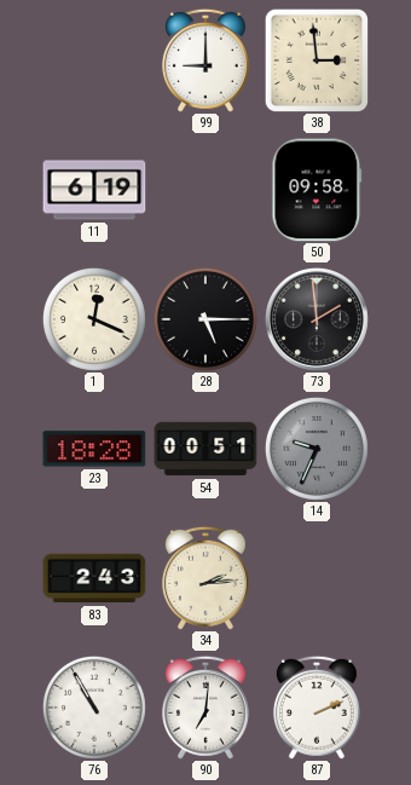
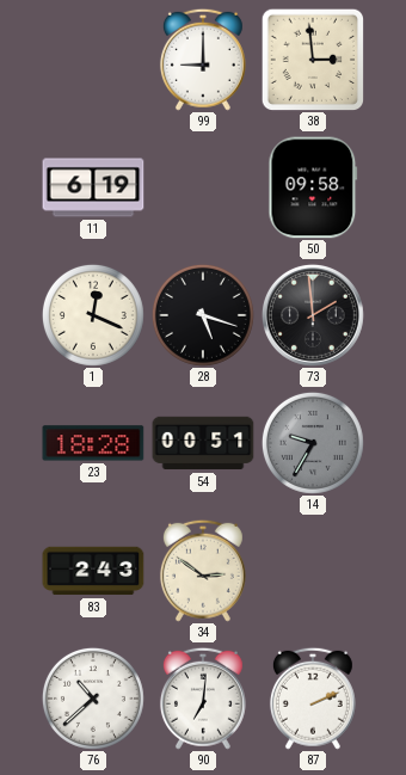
28: 5:15 -> 5:18
14: 9:34 -> 9:35
34: 2:14 -> 2:51
76: 10:55 -> 10:38
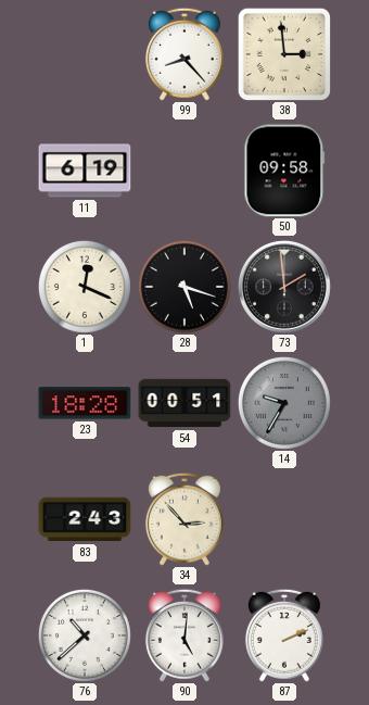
99: 9:00 -> 8:23
34: 2:51 -> 2:53
90: 7:01 -> 5:01
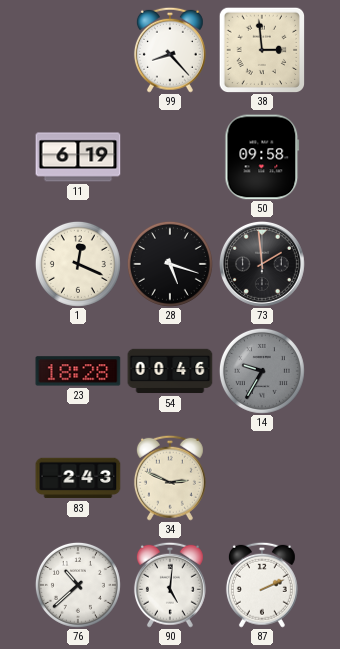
54: 00:51 -> 00:46
34: 2:53 -> 2:49
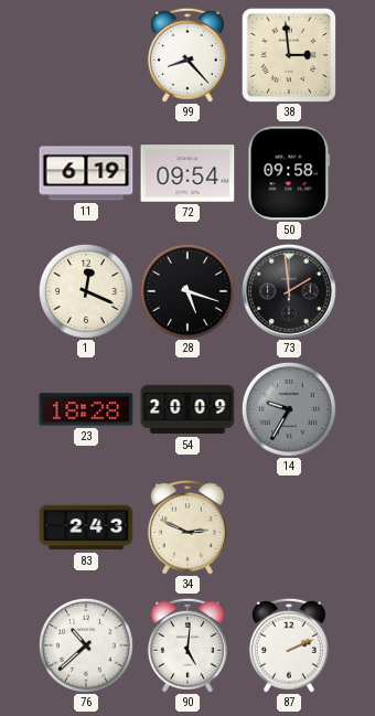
72: none -> 09:54
54: 00:46 -> 20:09
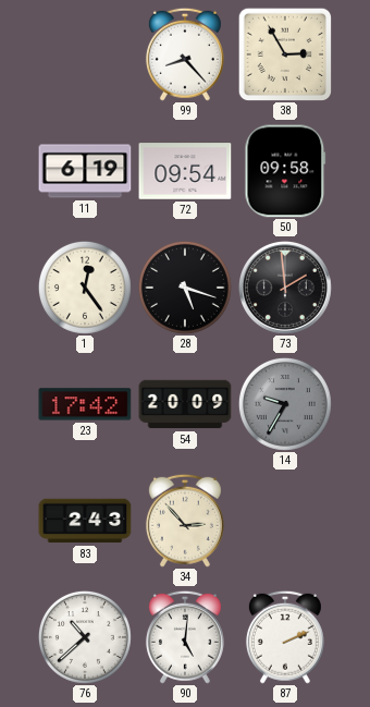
38: 2:59 -> 2:55
1: 12:19 -> 12:24
23: 18:28 -> 17:42
34: 2:49 -> 2:53
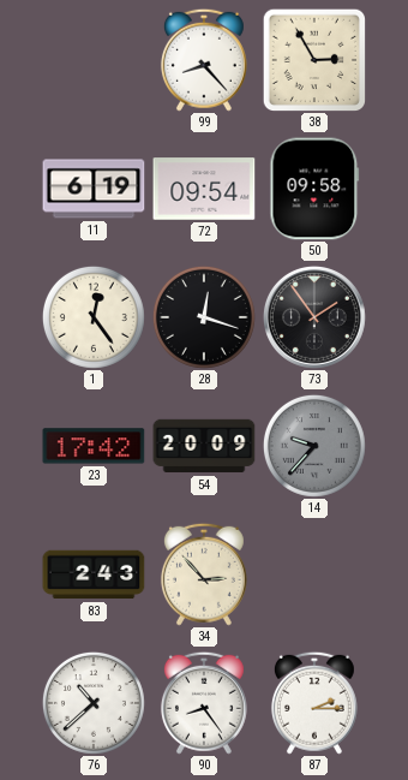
28: 5:18 -> 12:18
73: 1:59 -> 1:54
14: 9:35 -> 9:37
90: 5:01 -> 8:24
87: 2:11 -> 2:15
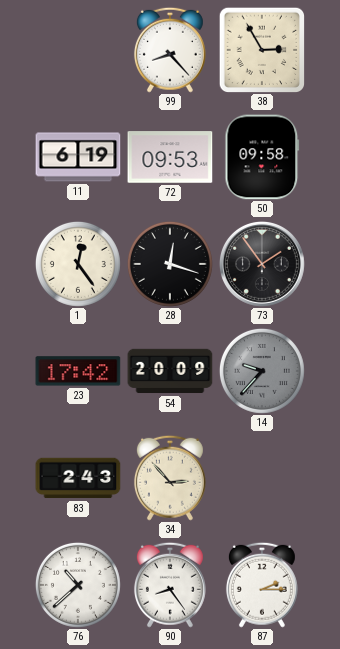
72: 09:54 -> 09:53
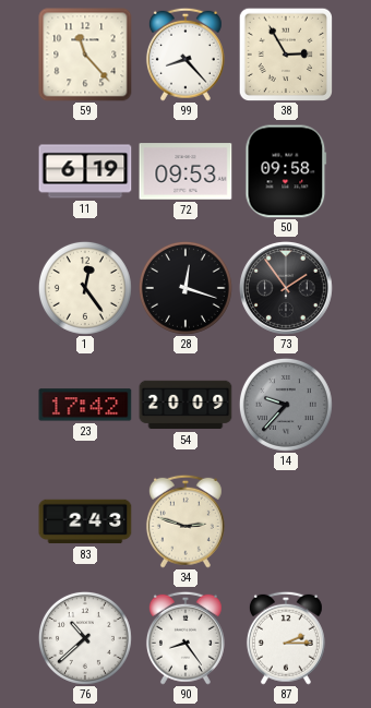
59: none -> 11:23
34: 2:53 -> 2:48
